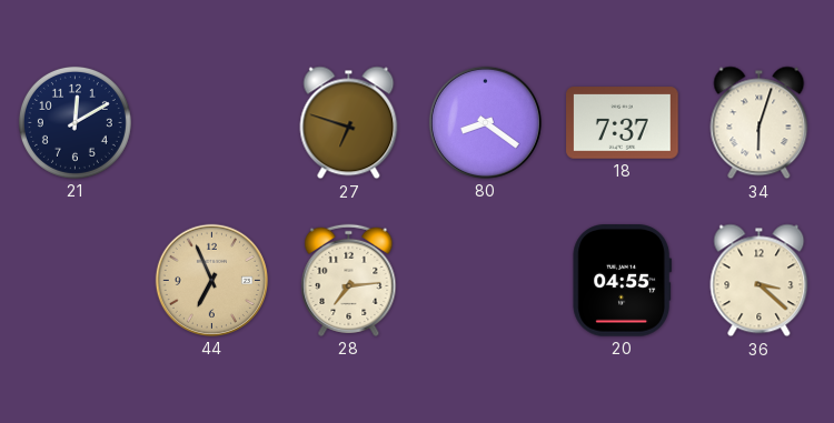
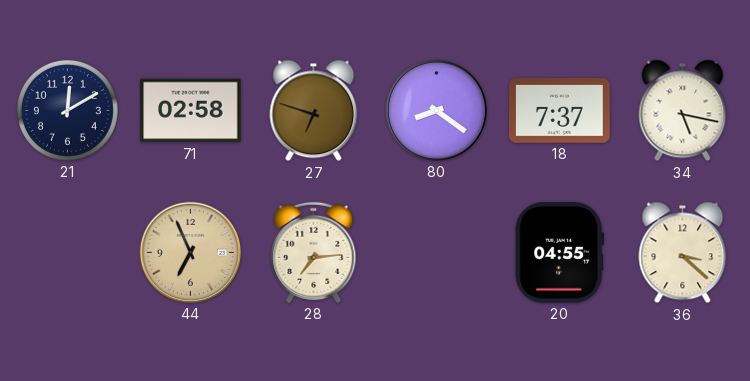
71: none -> 02:58
34: 6:03 -> 5:17
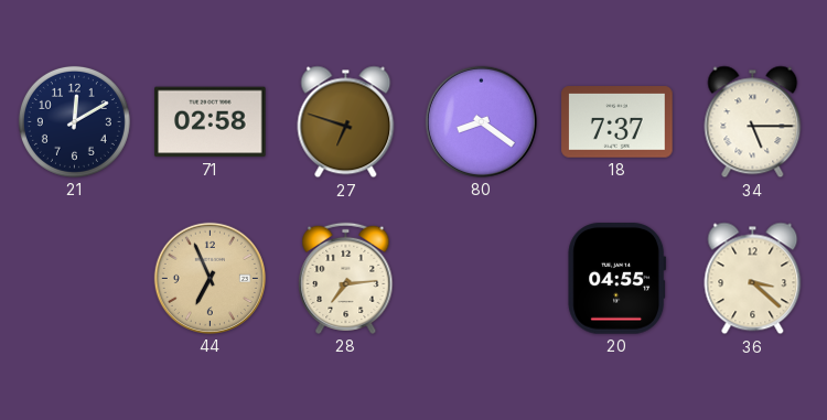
34: 5:17 -> 5:15
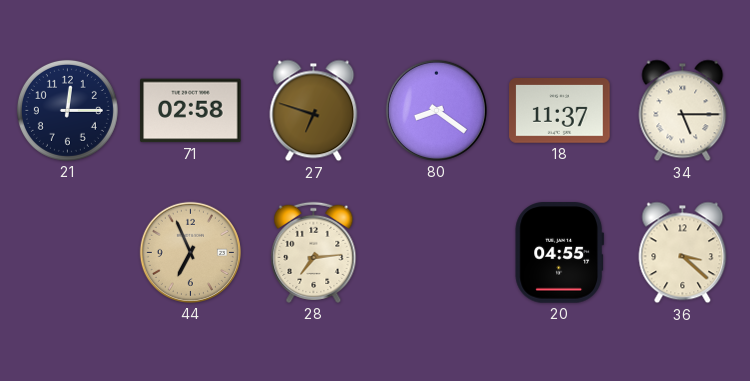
21: 12:10 -> 12:15
18: 7:37 -> 11:37
